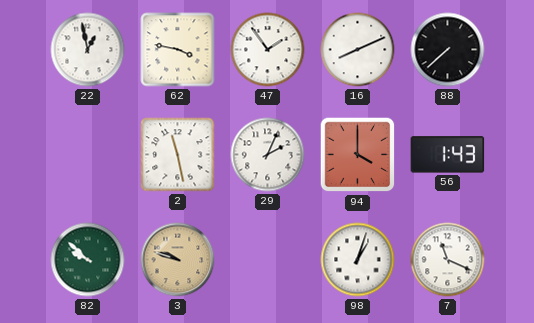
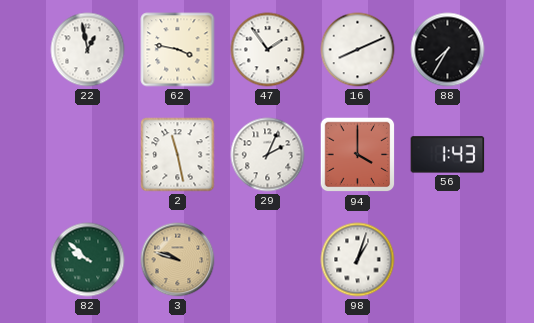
88: 7:38 -> 7:35
7: 11:19 -> none
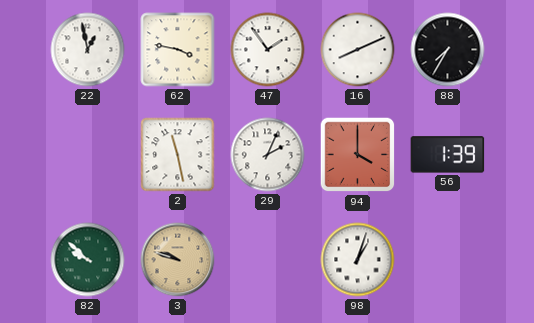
56: 1:43 -> 1:39
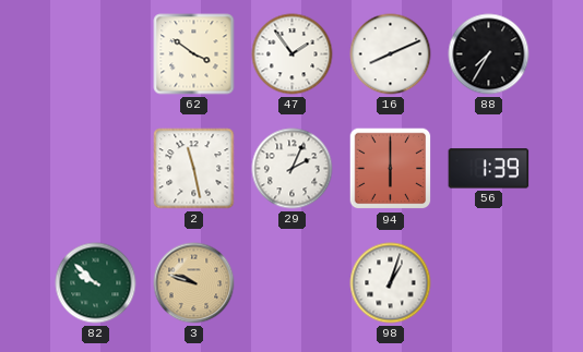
22: 12:58 -> none
62: 3:47 -> 3:51
94: 4:00 -> 6:00
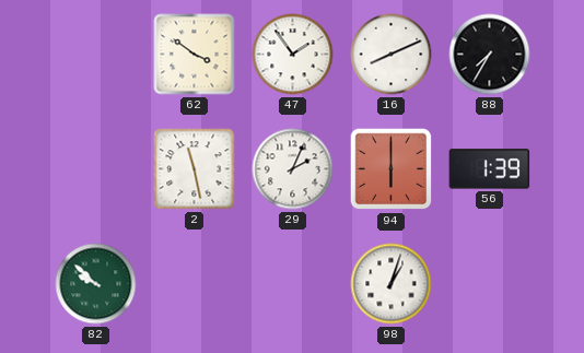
3: 9:48 -> none
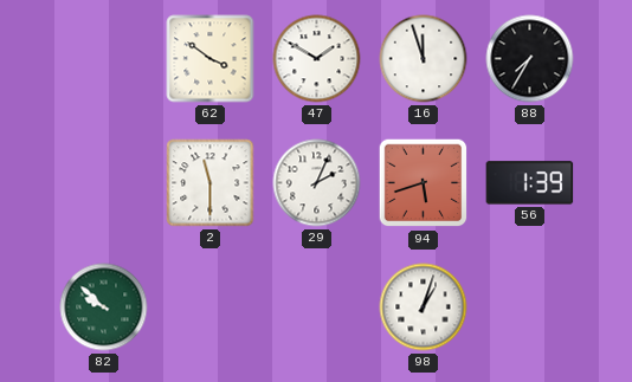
47: 1:54 -> 1:50
16: 8:11 -> 11:57
2: 11:28 -> 11:30
94: 6:00 -> 5:42
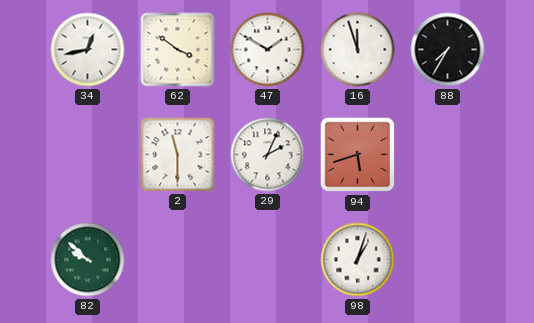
34: none -> 12:43
56: 1:39 -> none
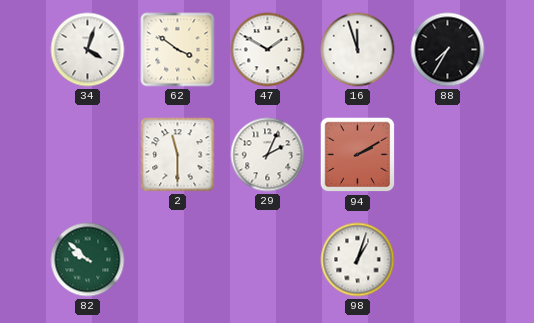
34: 12:43 -> 4:03
94: 5:42 -> 2:10
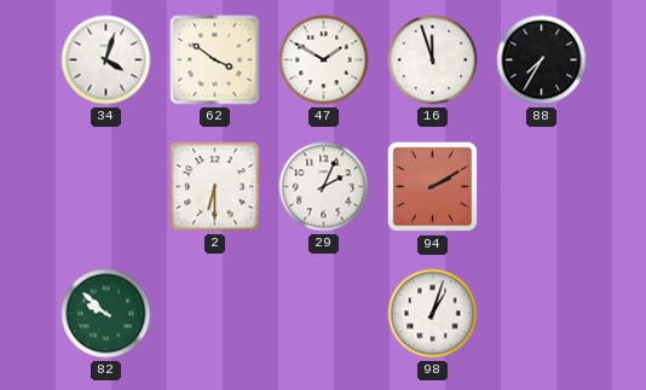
2: 11:30 -> 6:30
